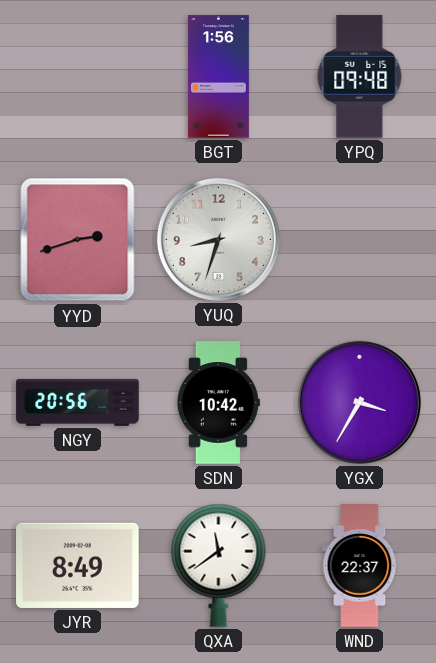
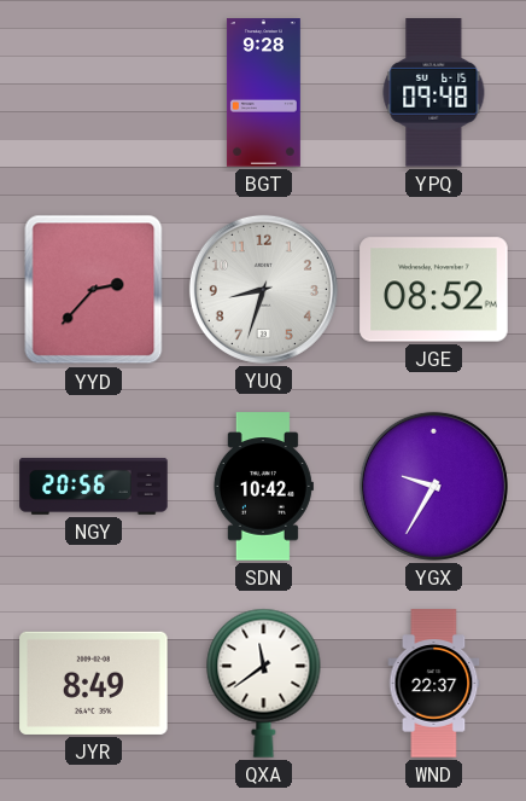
BGT: 1:56 -> 9:28
YYD: 2:42 -> 2:37
JGE: none -> 08:52
YGX: 3:35 -> 9:35
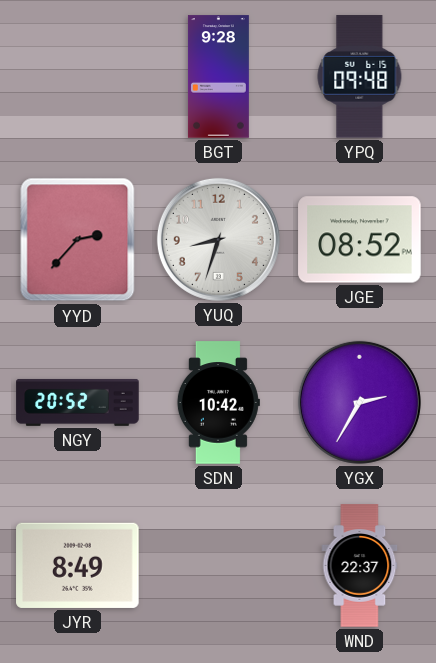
NGY: 20:56 -> 20:52
YGX: 9:35 -> 2:35
QXA: 11:39 -> none
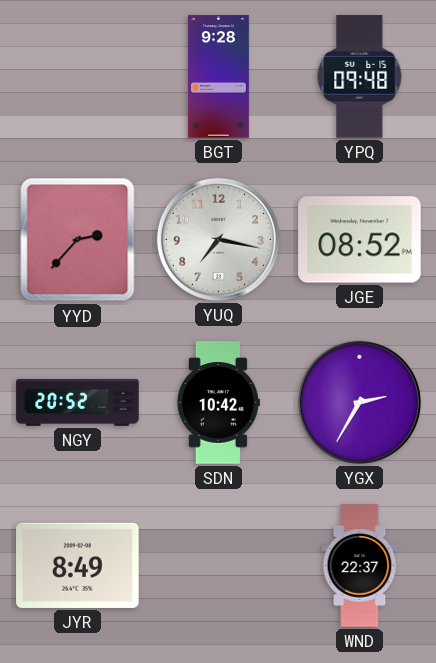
YUQ: 8:33 -> 7:17
